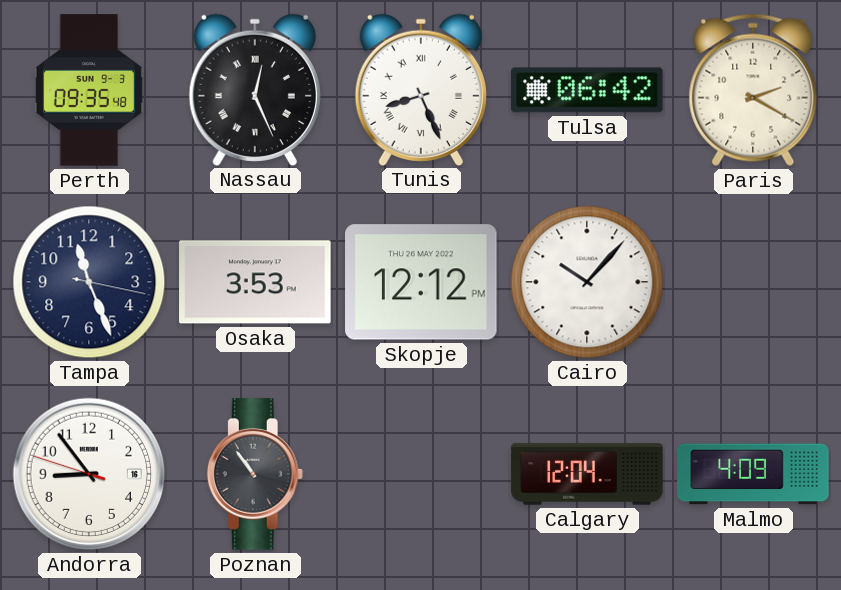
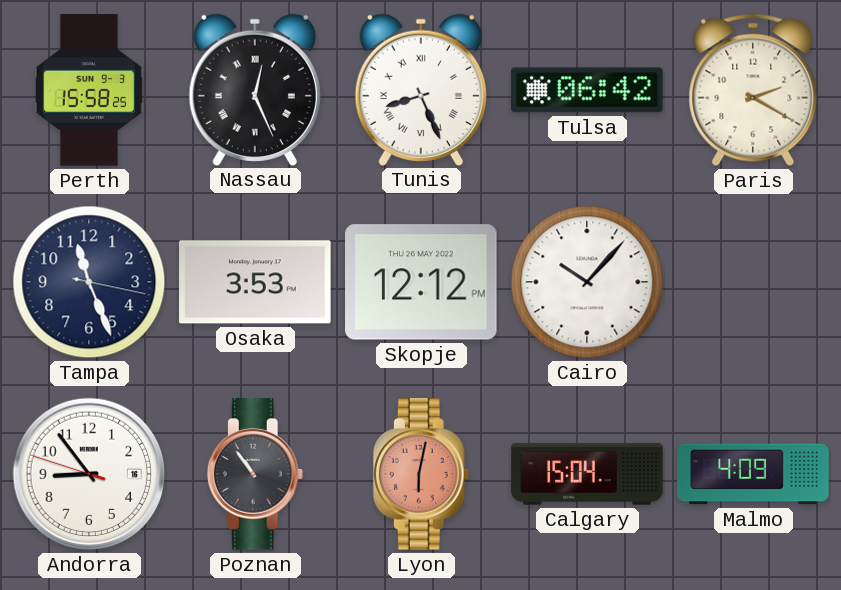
Perth: 09:35 -> 15:58
Lyon: none -> 6:02
Calgary: 12:04 -> 15:04
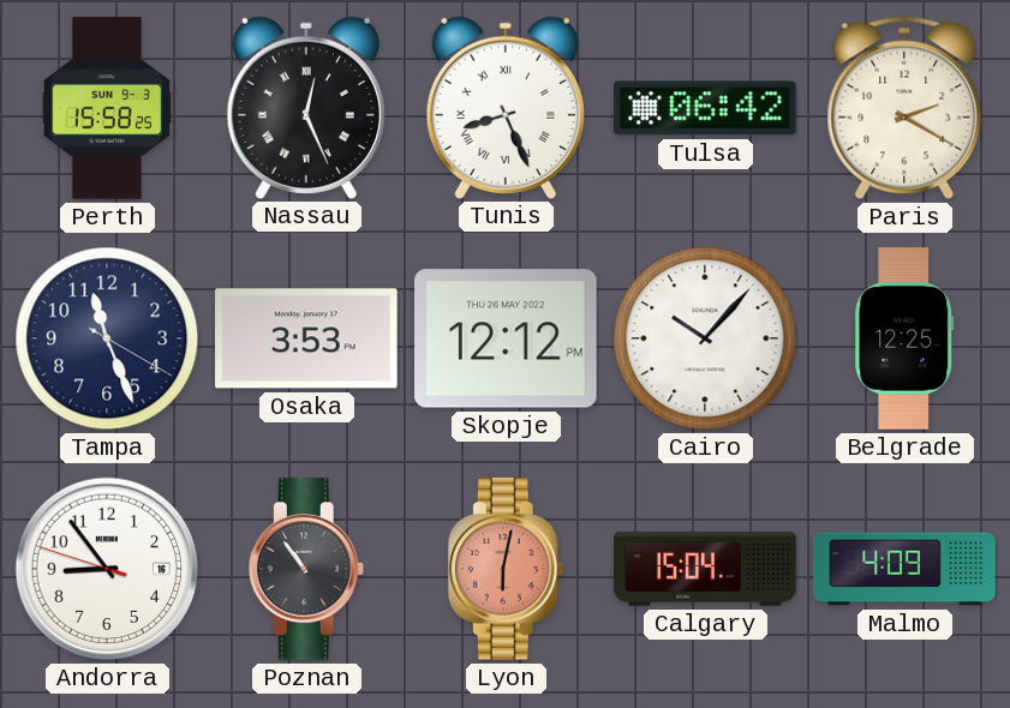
Tampa: 11:26:17 -> 11:26:20
Belgrade: none -> 12:25
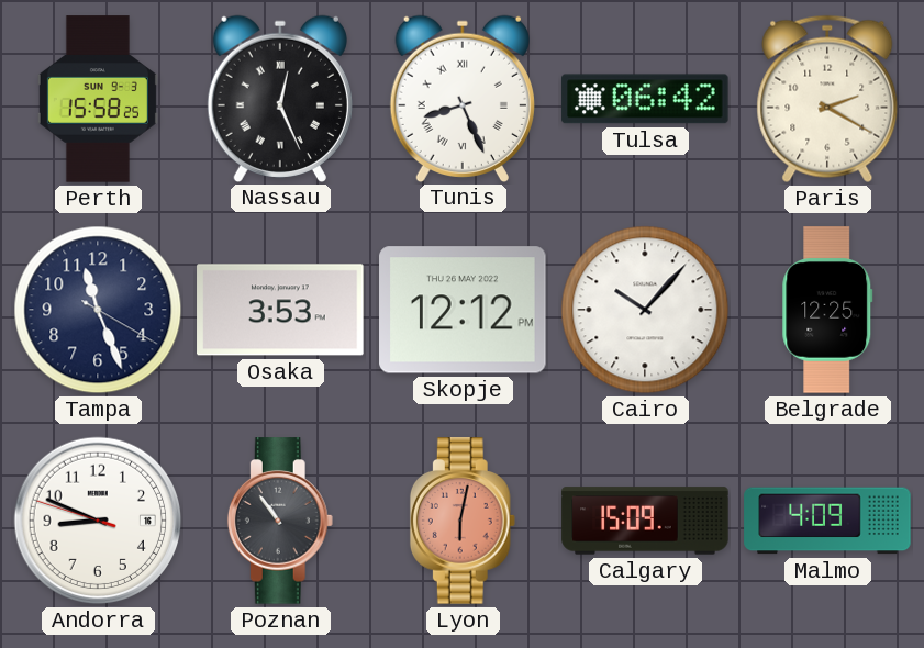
Andorra: 8:53 -> 8:48
Calgary: 15:04 -> 15:09
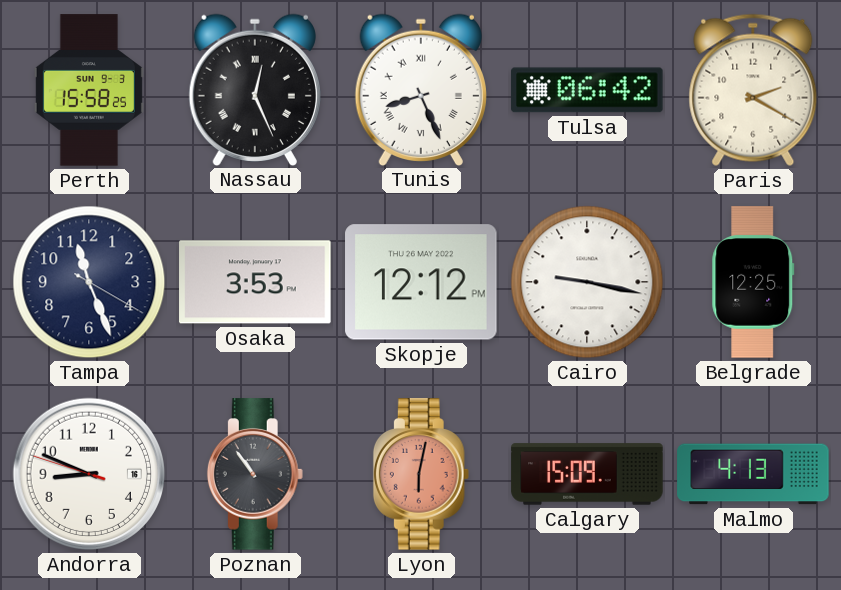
Cairo: 10:07 -> 9:17
Malmo: 4:09 -> 4:13
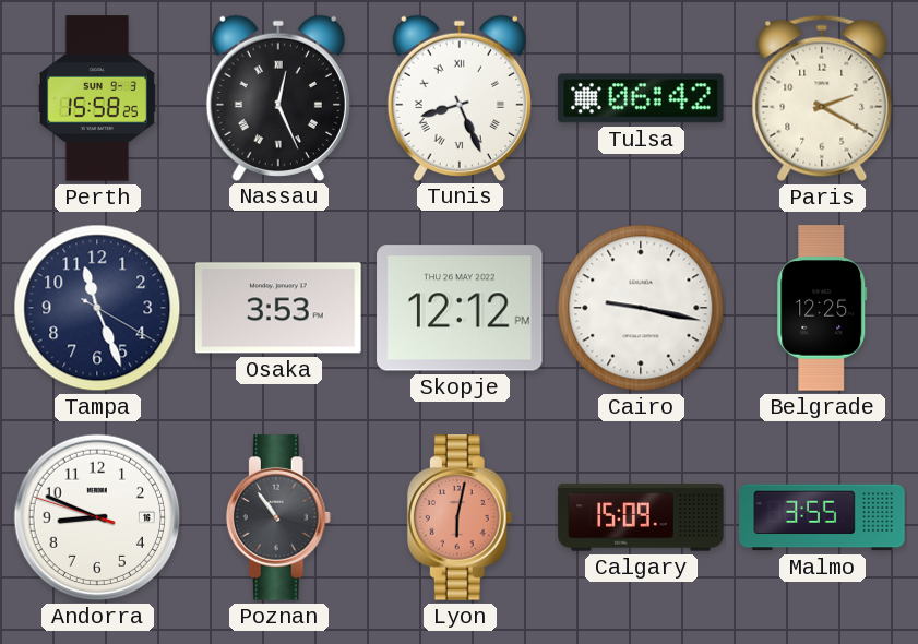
Malmo: 4:13 -> 3:55
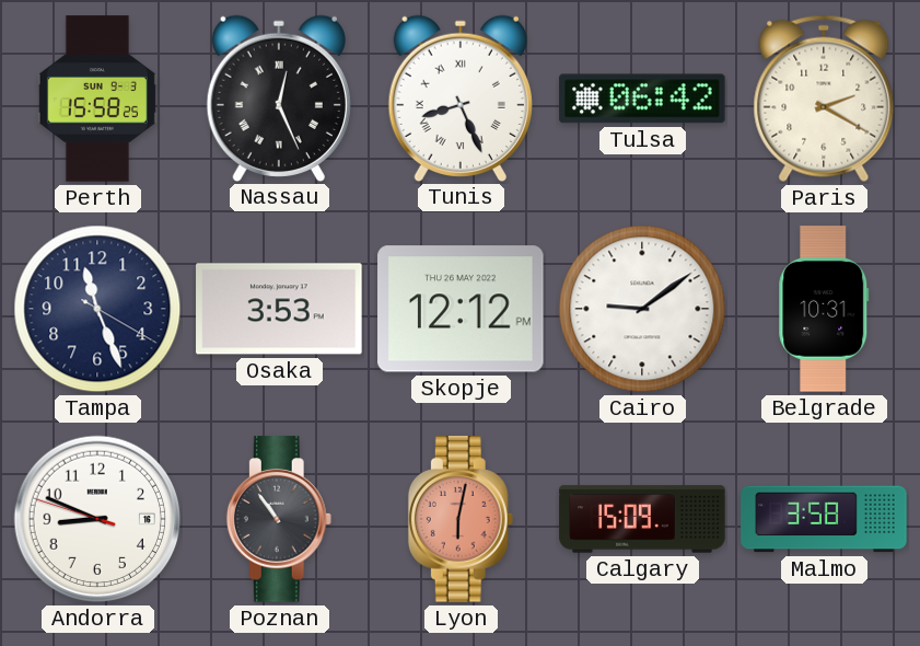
Cairo: 9:17 -> 9:09
Belgrade: 12:25 -> 10:31
Malmo: 3:55 -> 3:58
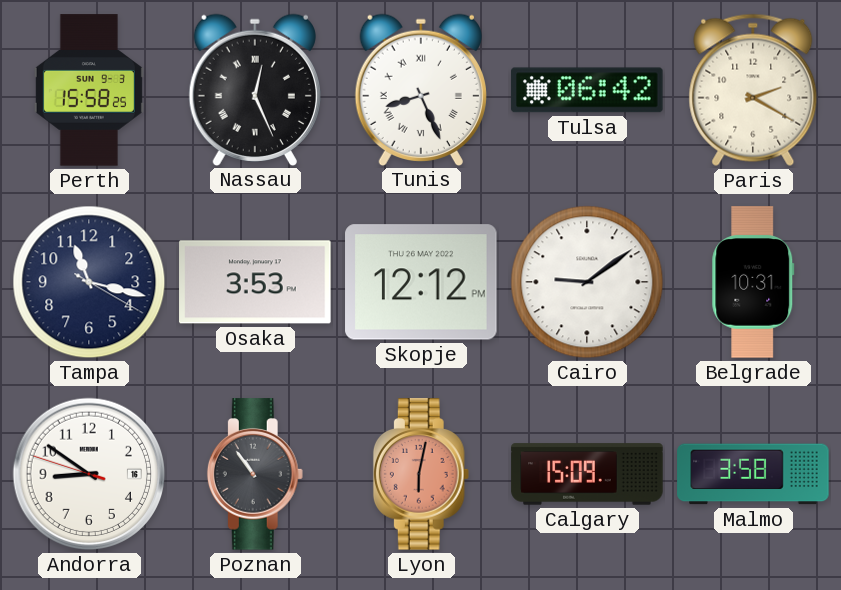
Tampa: 11:26 -> 11:17
Andorra: 8:48 -> 8:50
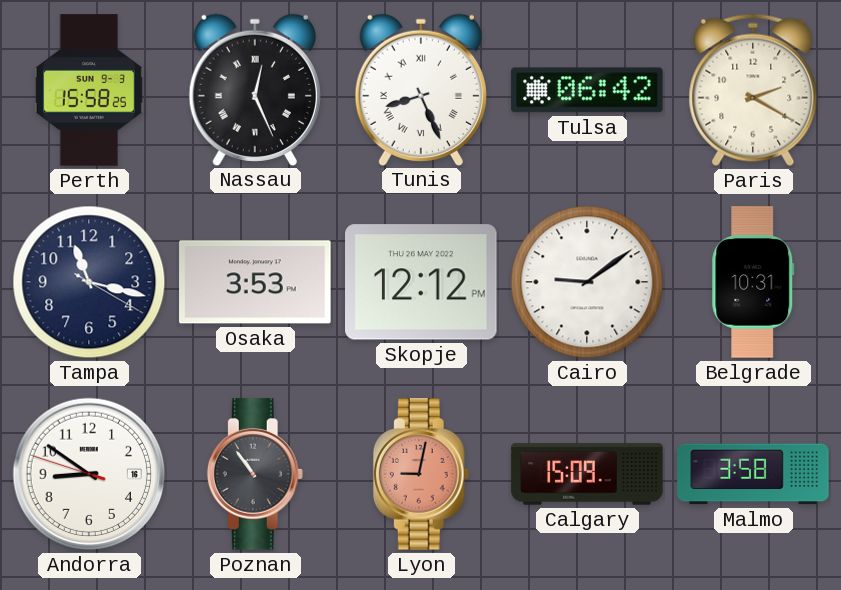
Lyon: 6:02 -> 9:02
